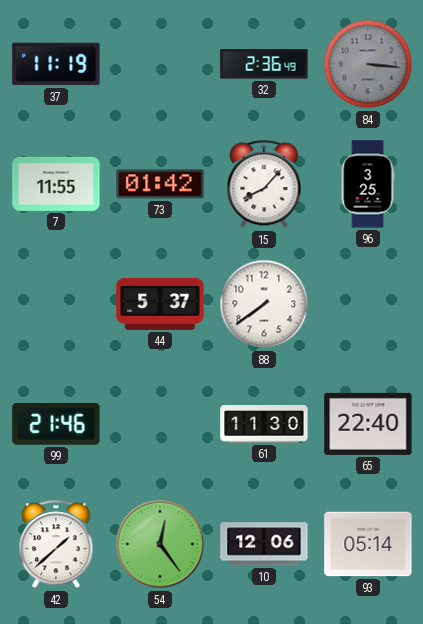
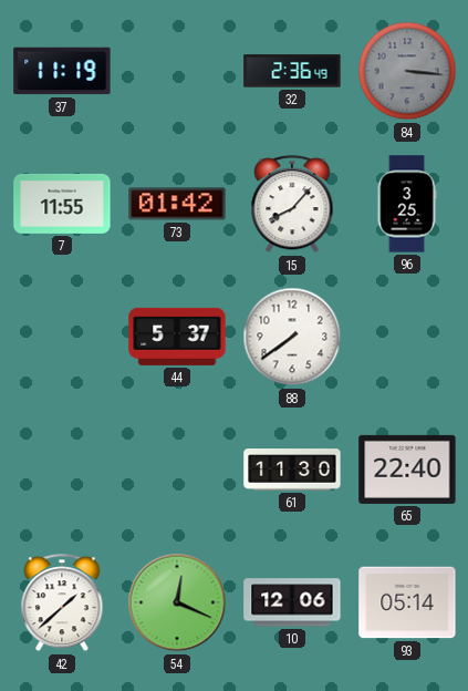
99: 21:46 -> none
54: 12:24 -> 12:19
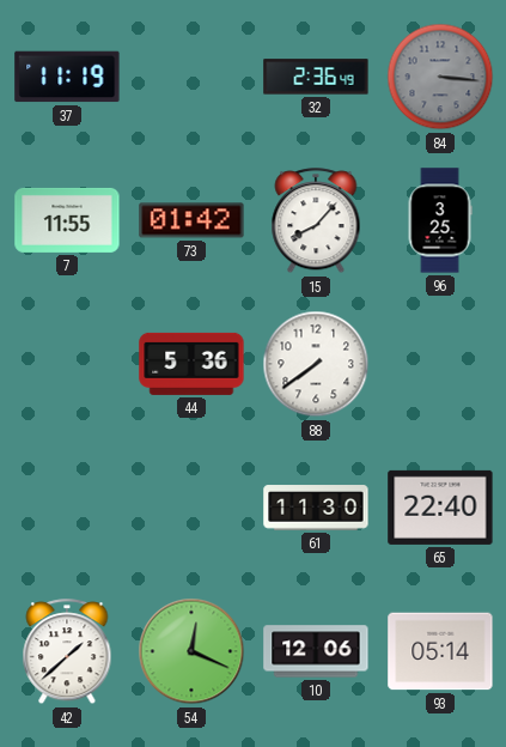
44: 5:37 -> 5:36
